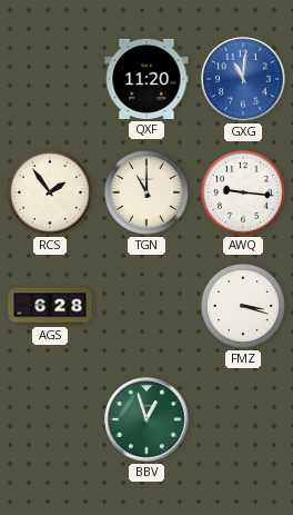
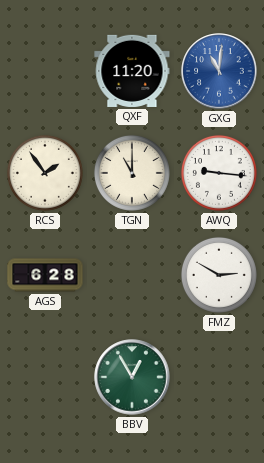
FMZ: 3:18 -> 2:50
BBV: 12:57 -> 12:55
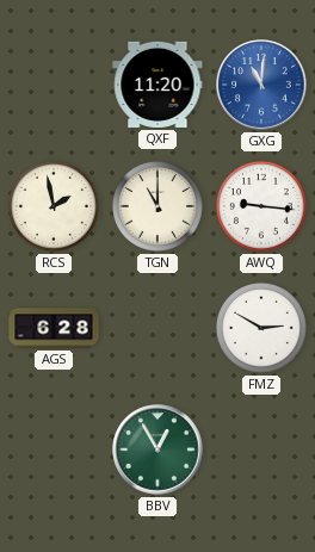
RCS: 1:54 -> 1:58
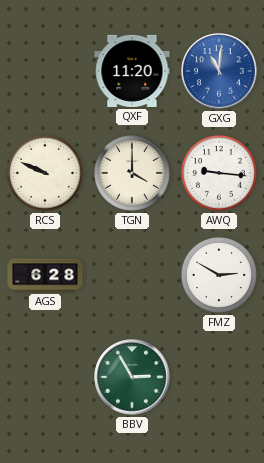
RCS: 1:58 -> 9:49
TGN: 11:00 -> 4:00
BBV: 12:55 -> 2:55
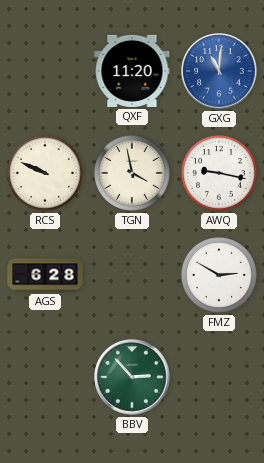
TGN: 4:00 -> 3:58
AWQ: 9:16 -> 9:17
BBV: 2:55 -> 2:53
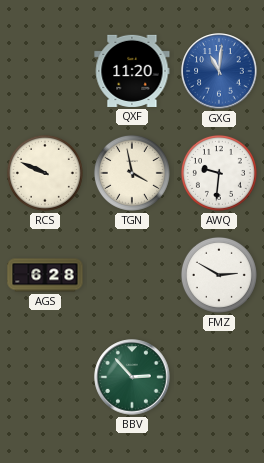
AWQ: 9:17 -> 9:31
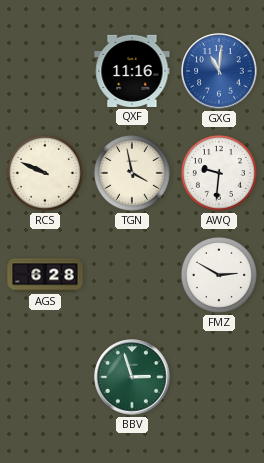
QXF: 11:20 -> 11:16
BBV: 2:53 -> 2:57
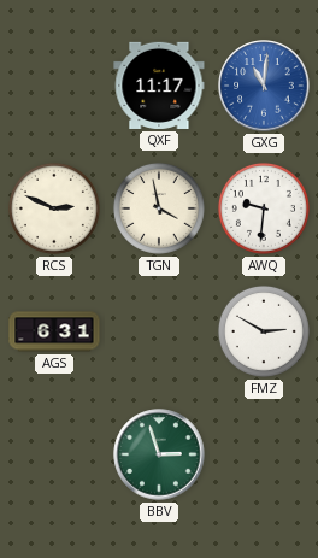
QXF: 11:16 -> 11:17
RCS: 9:49 -> 2:49
AGS: 6:28 -> 6:31
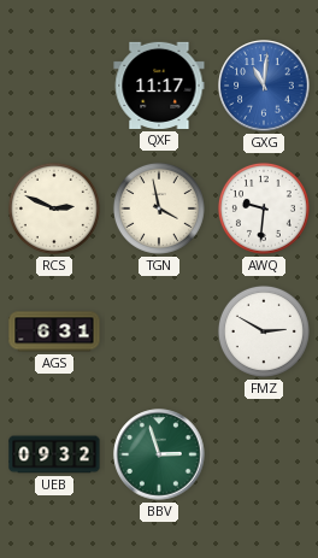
UEB: none -> 09:32
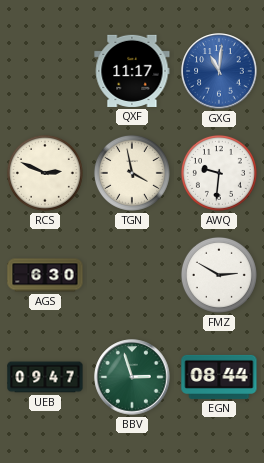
AGS: 6:31 -> 6:30
UEB: 09:32 -> 09:47
EGN: none -> 08:44
